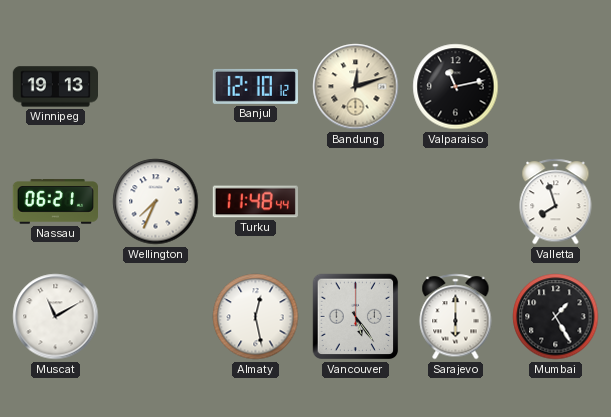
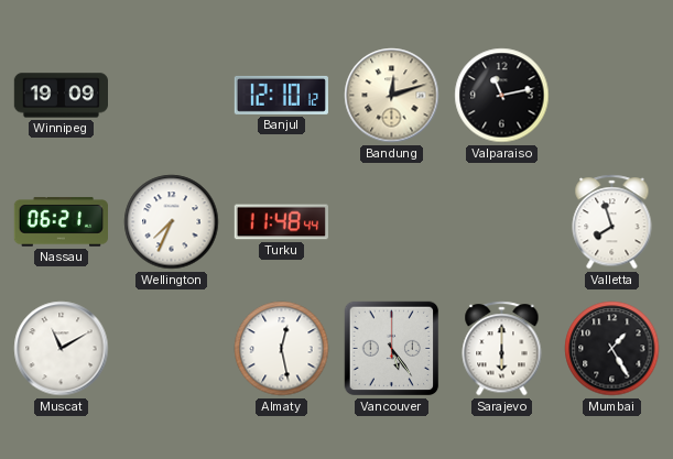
Winnipeg: 19:13 -> 19:09
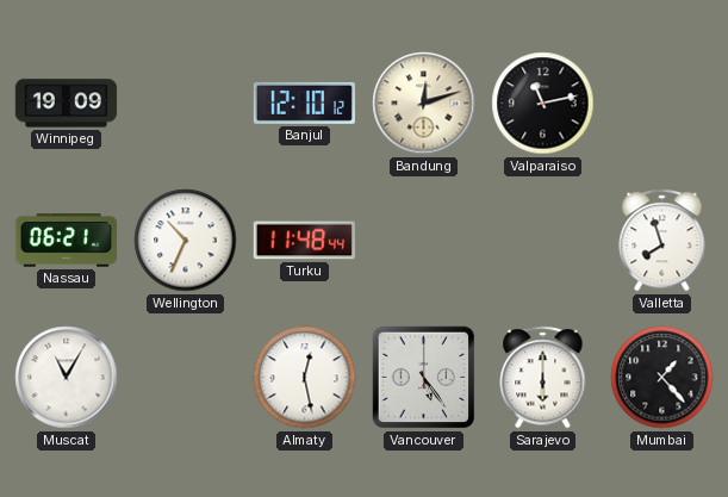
Wellington: 7:34 -> 10:34
Muscat: 11:10 -> 11:05
Mumbai: 1:25 -> 1:23
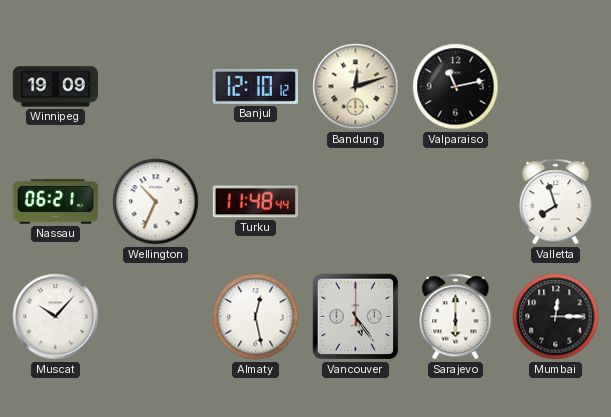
Muscat: 11:05 -> 10:07
Mumbai: 1:23 -> 12:15
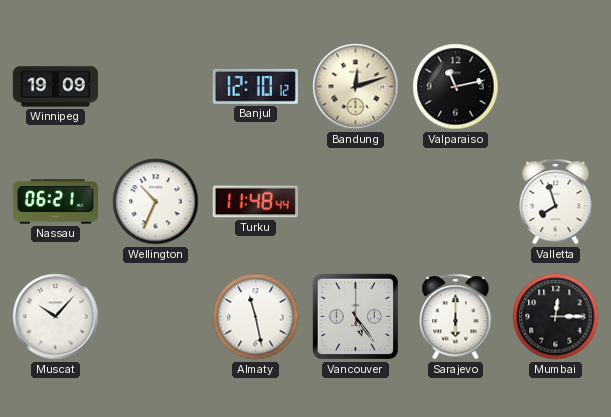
Almaty: 12:28 -> 11:28
